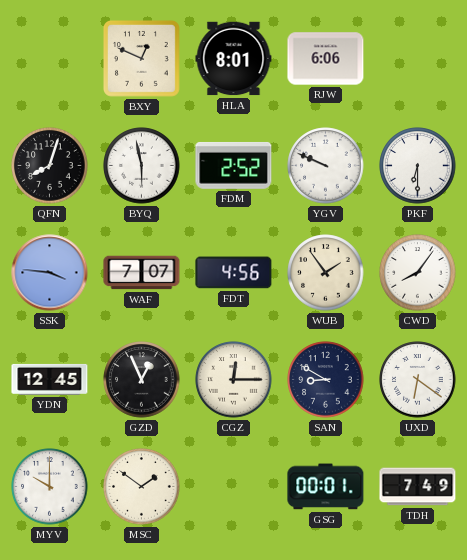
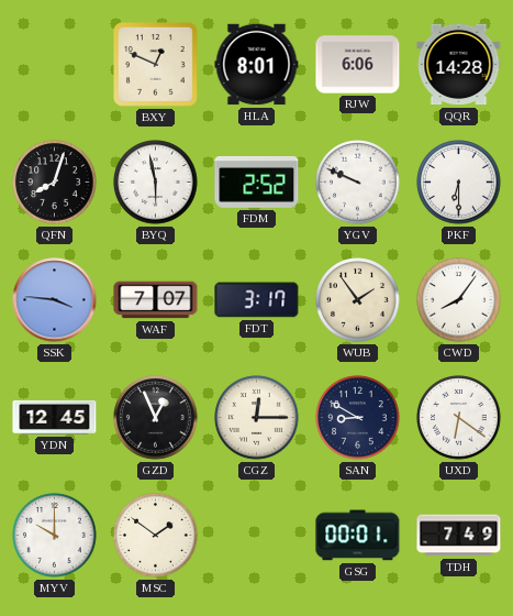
QQR: none -> 14:28
FDT: 4:56 -> 3:17
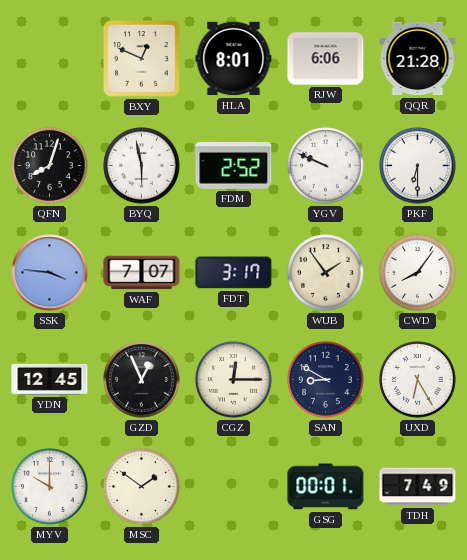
QQR: 14:28 -> 21:28
UXD: 6:21 -> 6:25
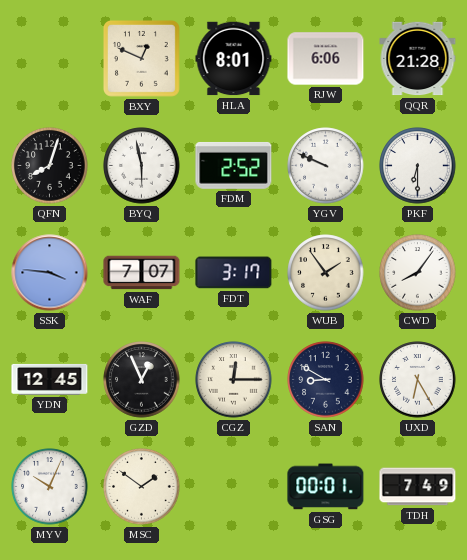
MYV: 10:00 -> 10:04
